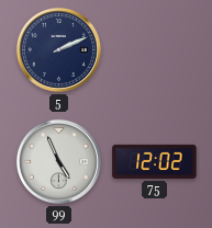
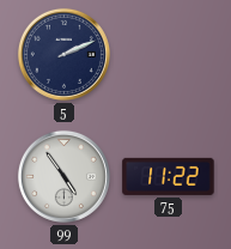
99: 4:56 -> 4:54
75: 12:02 -> 11:22
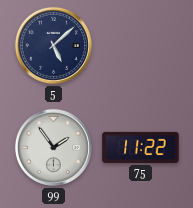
5: 2:11 -> 5:08
99: 4:54 -> 1:54
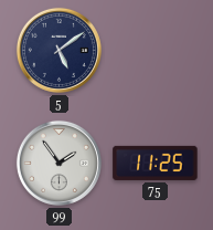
5: 5:08 -> 5:09
75: 11:22 -> 11:25
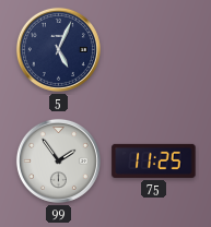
5: 5:09 -> 5:04
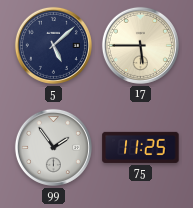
5: 5:04 -> 5:08
17: none -> 5:45
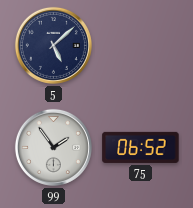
17: 5:45 -> none
75: 11:25 -> 06:52
